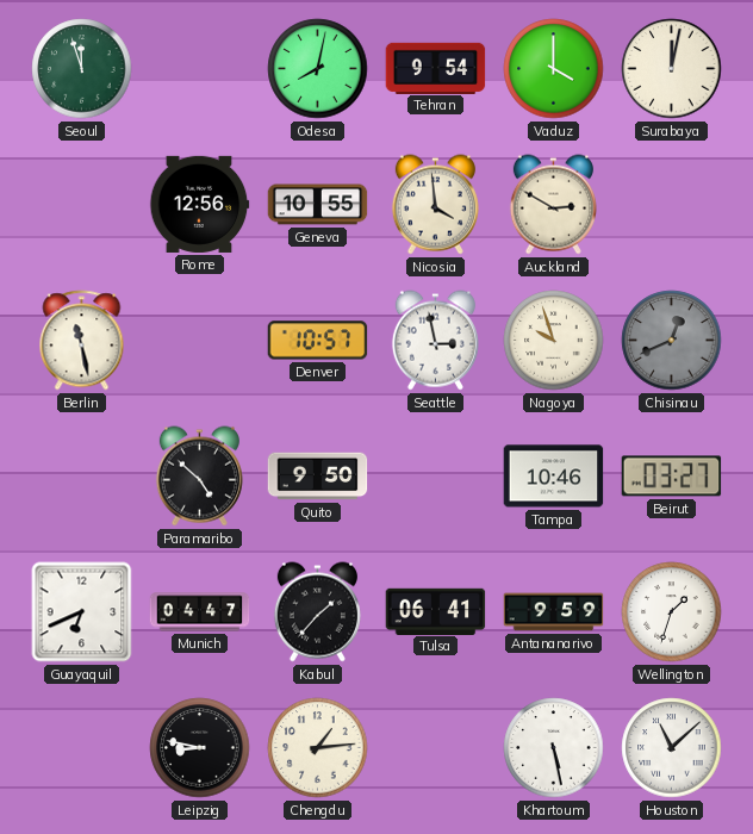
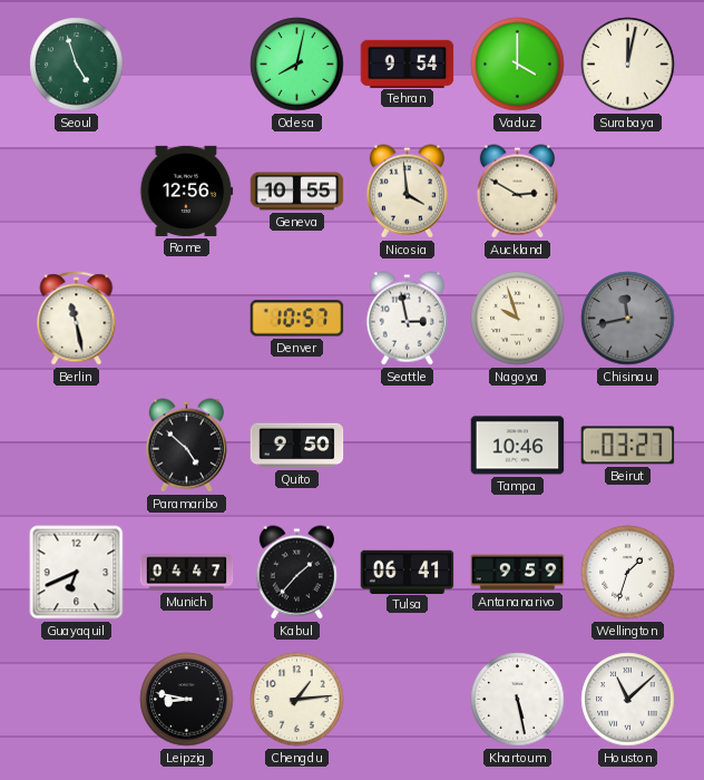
Seoul: 11:57 -> 4:57
Chisinau: 12:41 -> 11:43
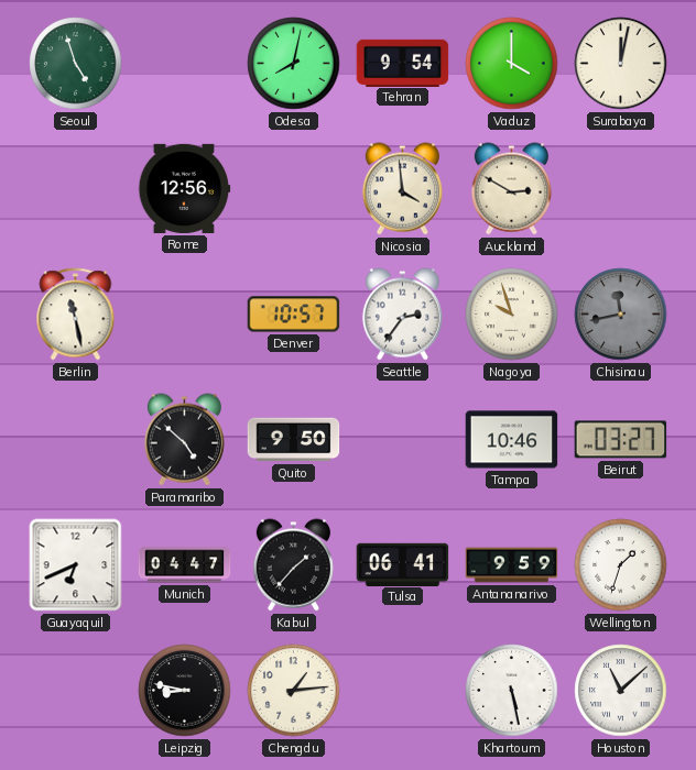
Geneva: 10:55 -> none
Seattle: 2:58 -> 2:36
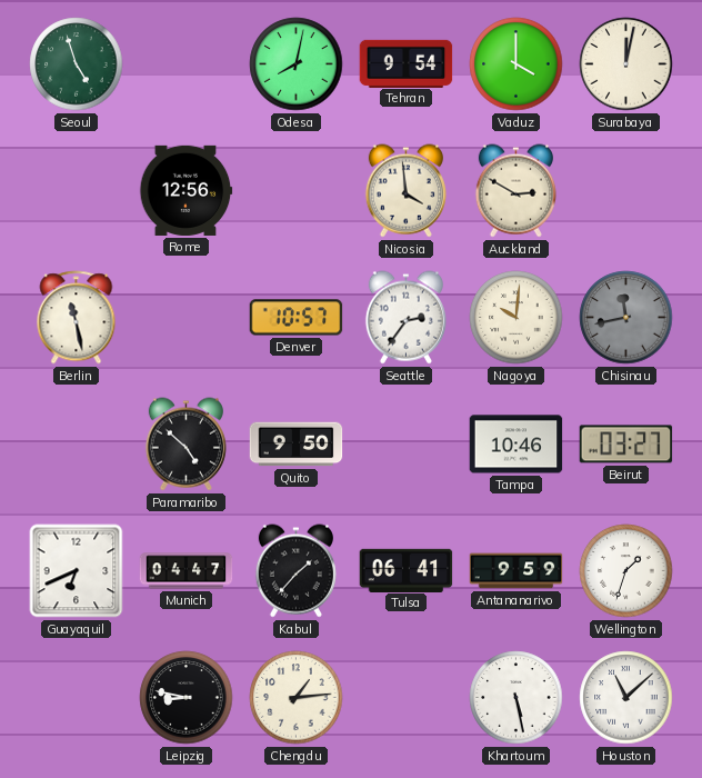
Nagoya: 9:57 -> 10:01
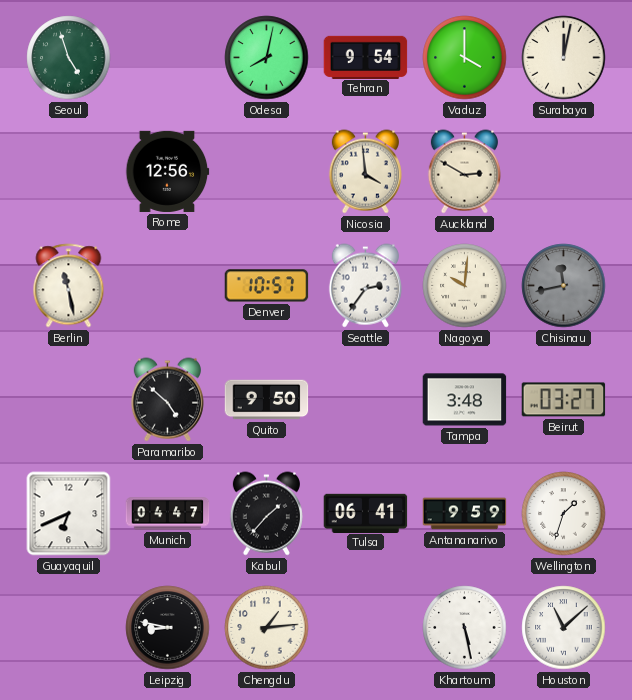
Tampa: 10:46 -> 3:48
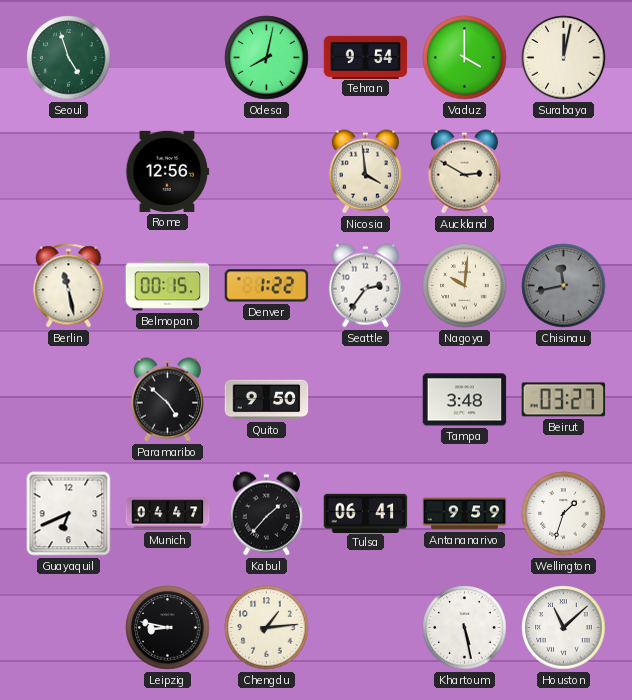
Belmopan: none -> 00:15
Denver: 10:57 -> 1:22
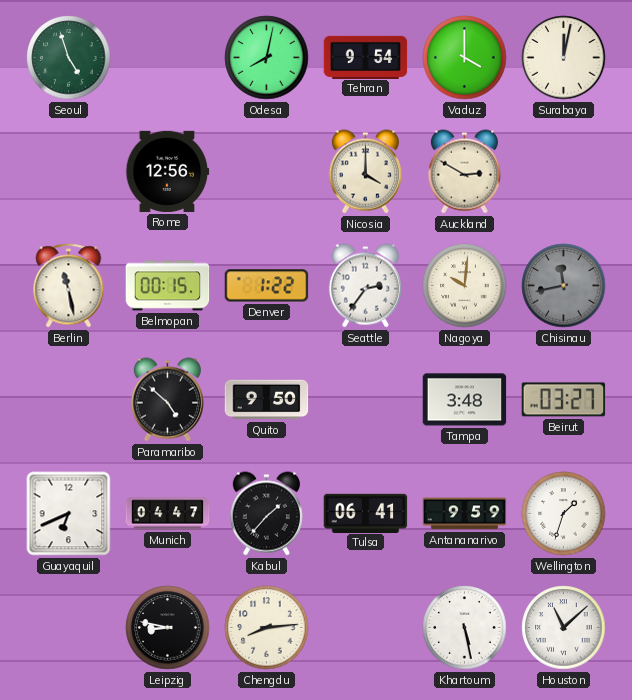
Nicosia: 3:59 -> 4:00
Chengdu: 1:14 -> 8:14
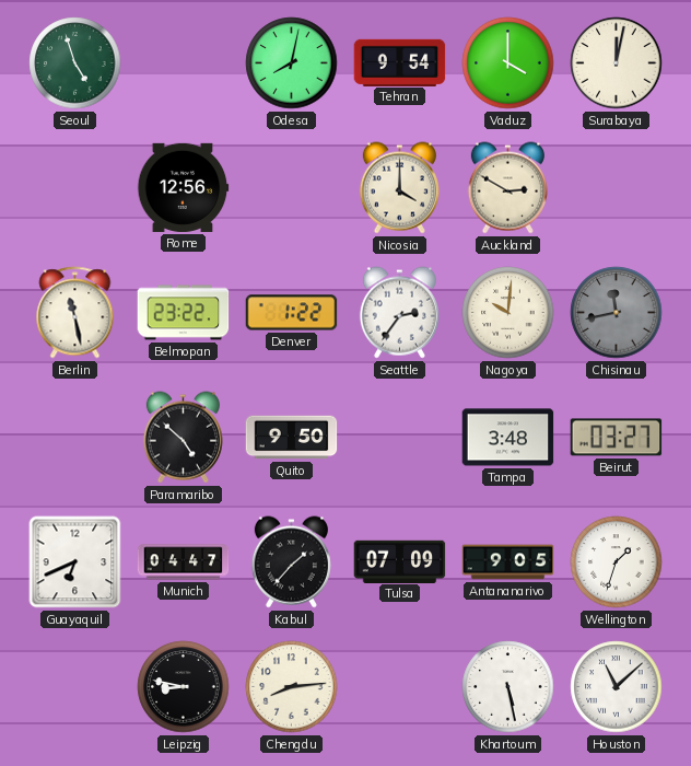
Belmopan: 00:15 -> 23:22
Tulsa: 06:41 -> 07:09
Antananarivo: 9:59 -> 9:05
